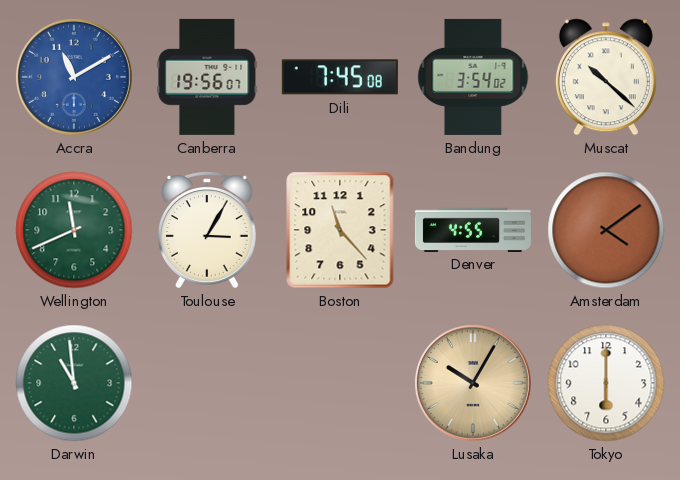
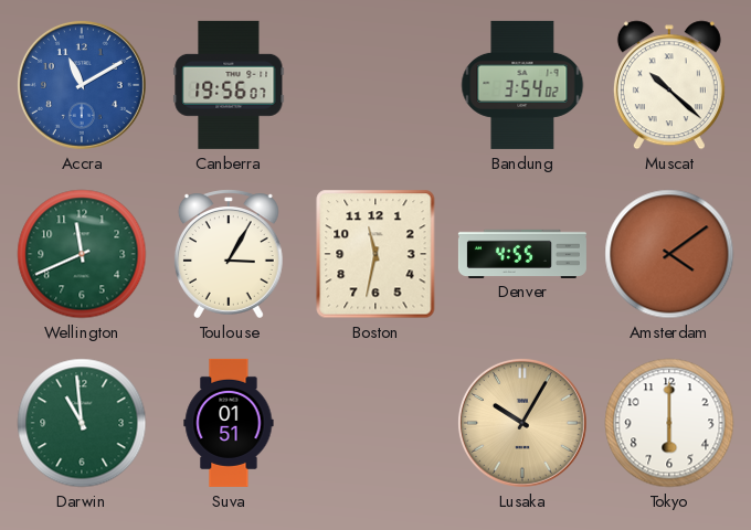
Dili: 7:45 -> none
Boston: 11:23 -> 11:32
Suva: none -> 01:51
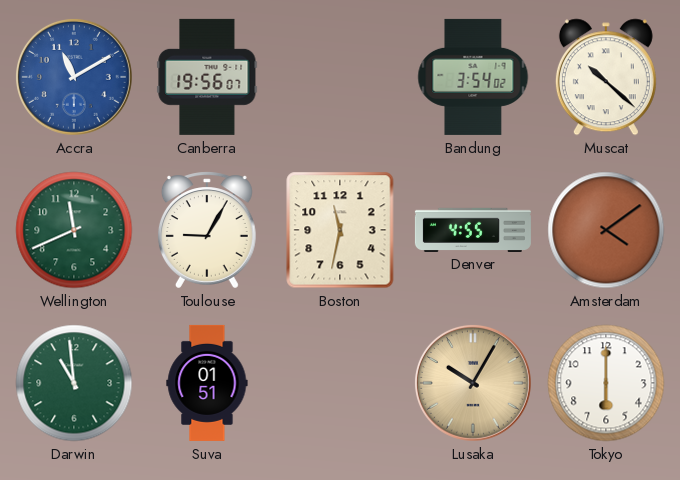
Toulouse: 3:05 -> 9:05
